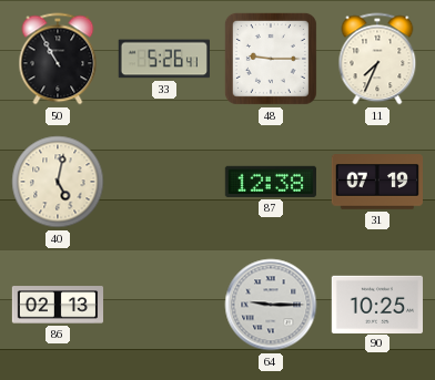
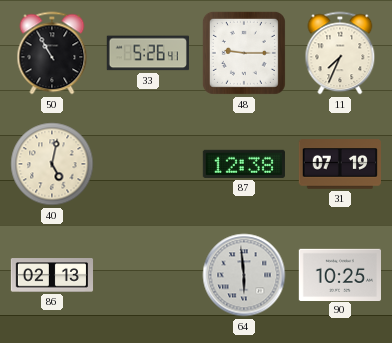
64: 9:15 -> 5:59
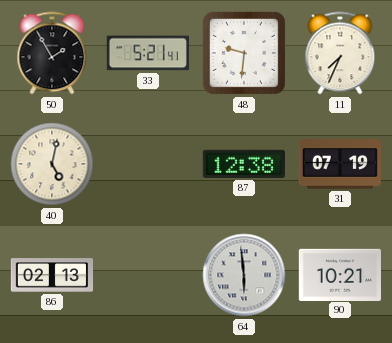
50: 10:55 -> 1:55
33: 5:26 -> 5:21
48: 9:15 -> 9:31
90: 10:25 -> 10:21
